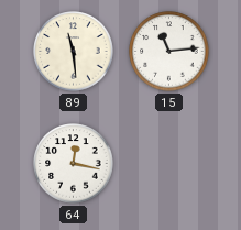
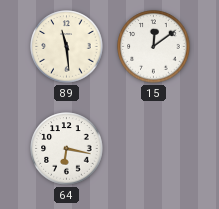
15: 11:14 -> 12:09
64: 12:17 -> 6:17
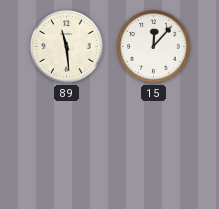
15: 12:09 -> 12:07
64: 6:17 -> none
